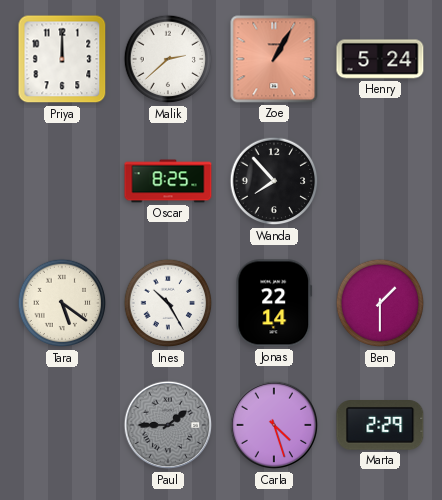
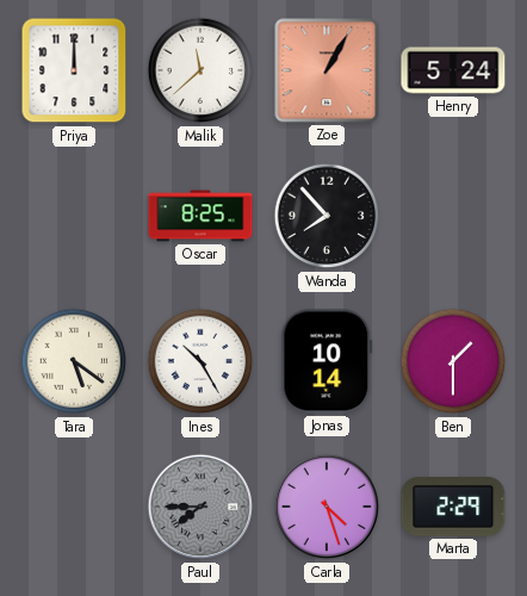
Malik: 2:38 -> 11:38
Jonas: 22:14 -> 10:14
Paul: 1:45 -> 7:45
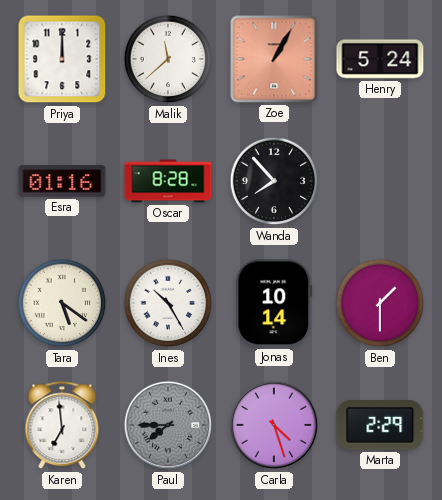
Esra: none -> 01:16
Oscar: 8:25 -> 8:28
Karen: none -> 6:59
